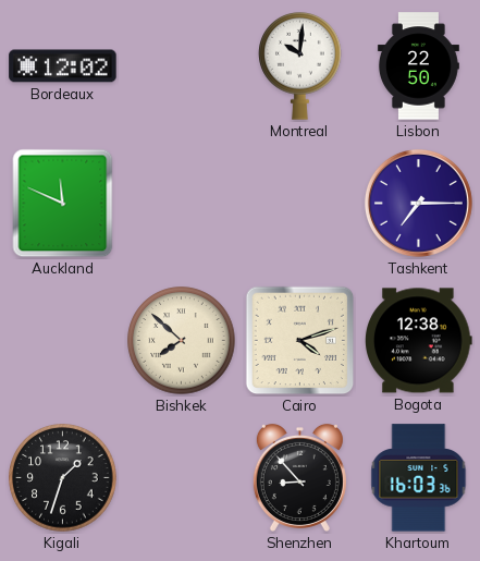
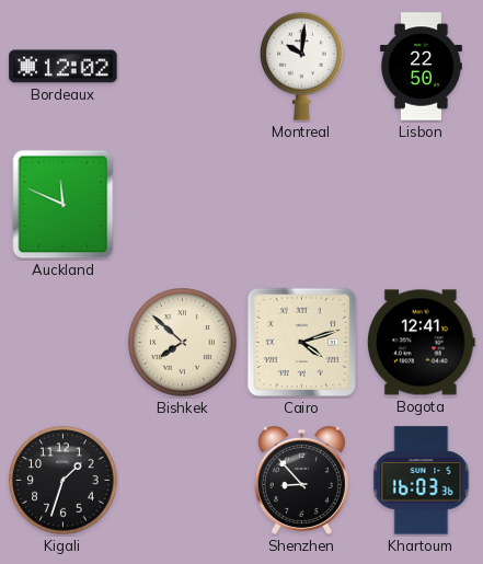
Tashkent: 7:15 -> none
Bogota: 12:38 -> 12:41
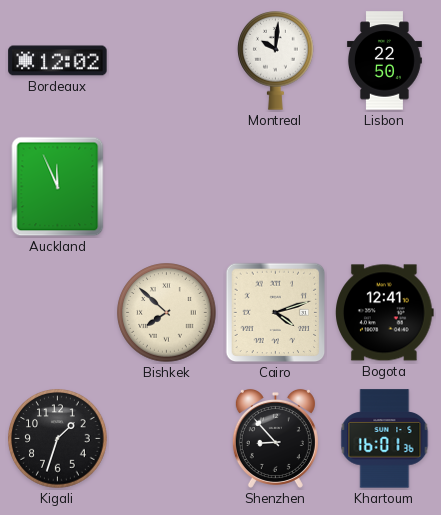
Auckland: 11:49 -> 11:56
Khartoum: 16:03 -> 16:01
